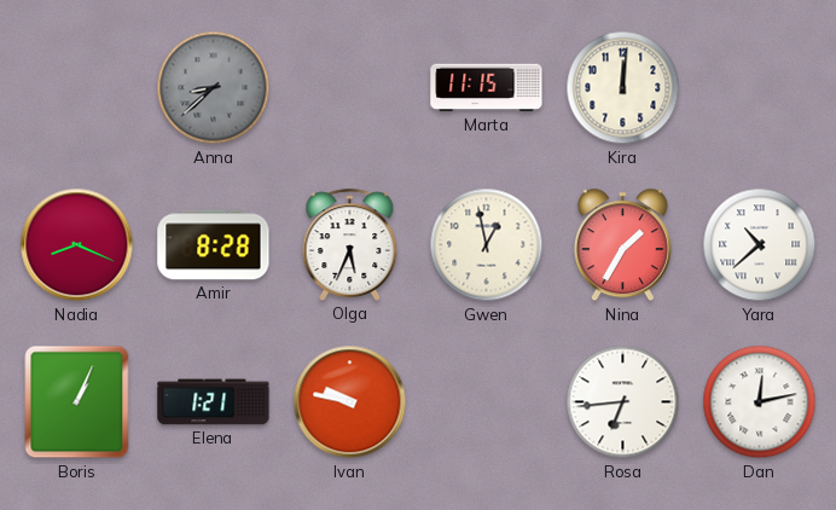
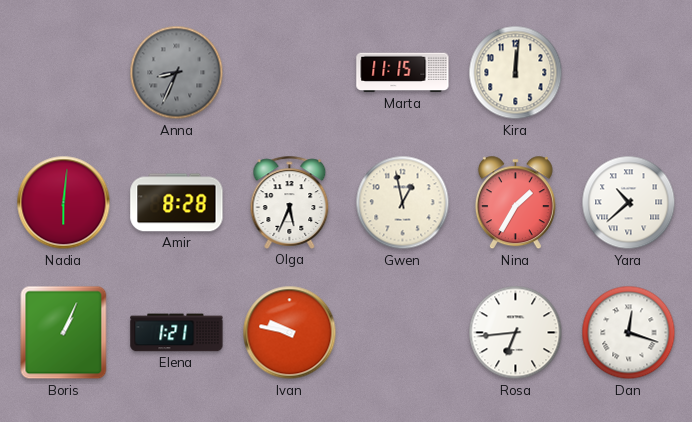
Anna: 8:38 -> 8:34
Nadia: 8:19 -> 6:01
Dan: 12:13 -> 12:18
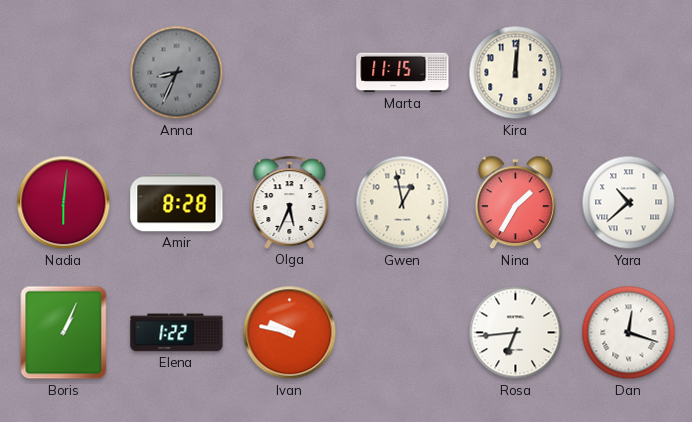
Elena: 1:21 -> 1:22
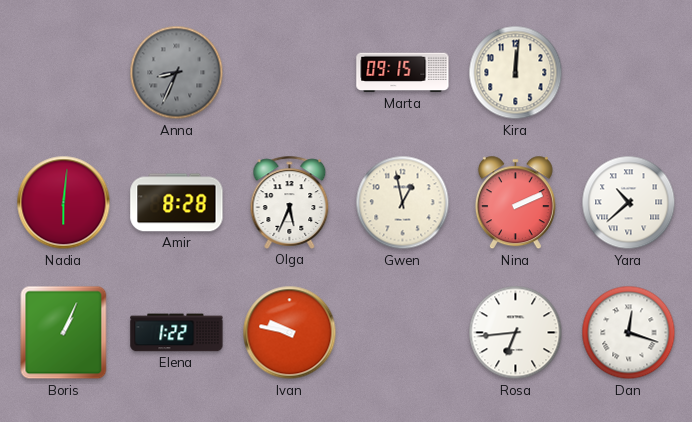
Marta: 11:15 -> 09:15
Nina: 1:35 -> 2:11
